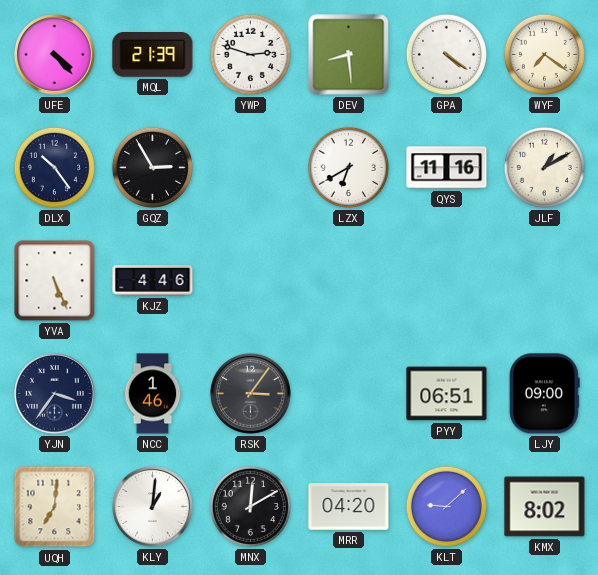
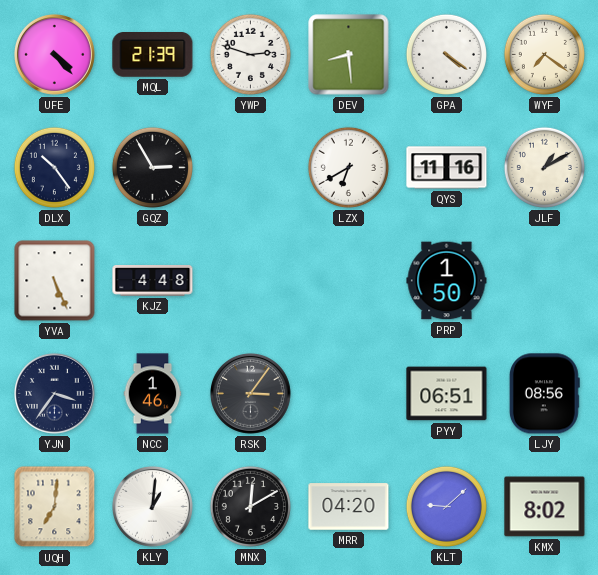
KJZ: 4:46 -> 4:48
PRP: none -> 1:50
LJY: 09:00 -> 08:56
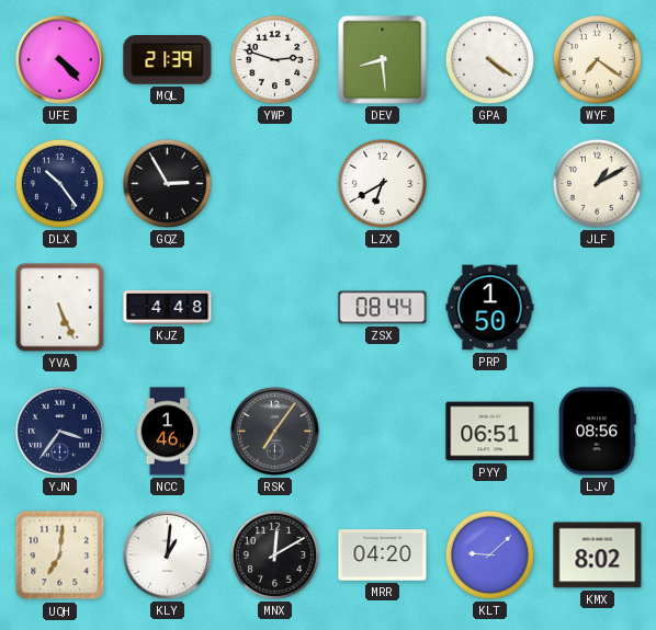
QYS: 11:16 -> none
ZSX: none -> 08:44
RSK: 3:06 -> 7:06
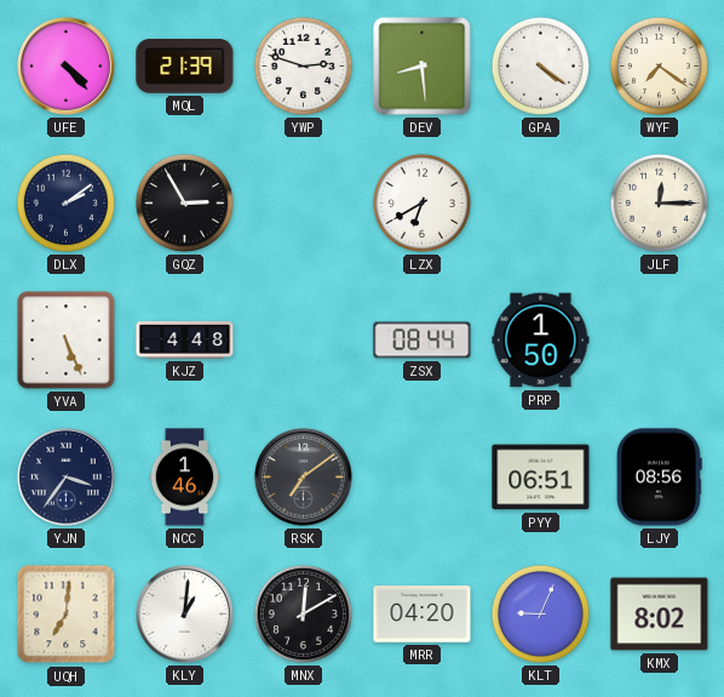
DLX: 10:24 -> 2:09
JLF: 1:10 -> 12:15
RSK: 7:06 -> 7:09
KLT: 9:08 -> 9:04
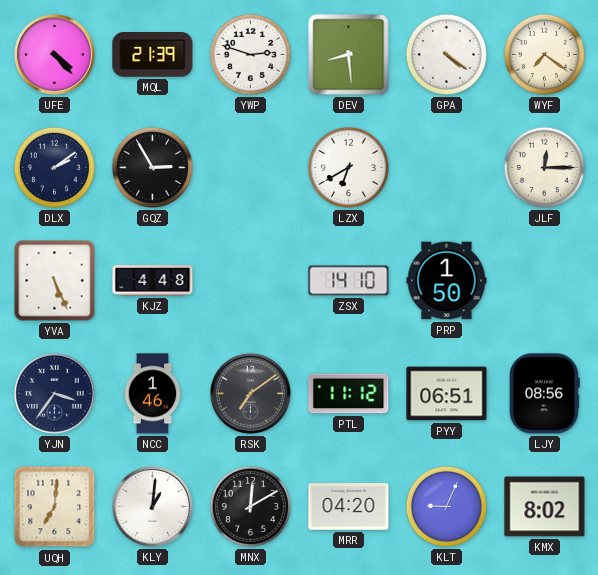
ZSX: 08:44 -> 14:10
PTL: none -> 11:12
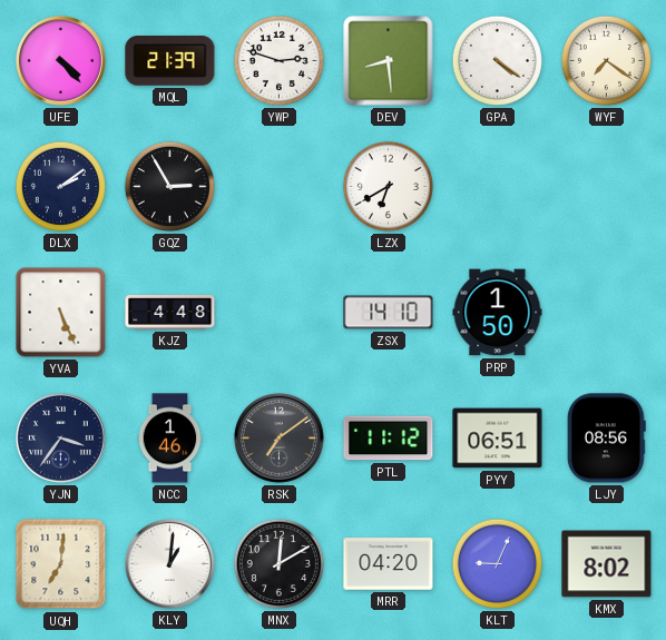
JLF: 12:15 -> none
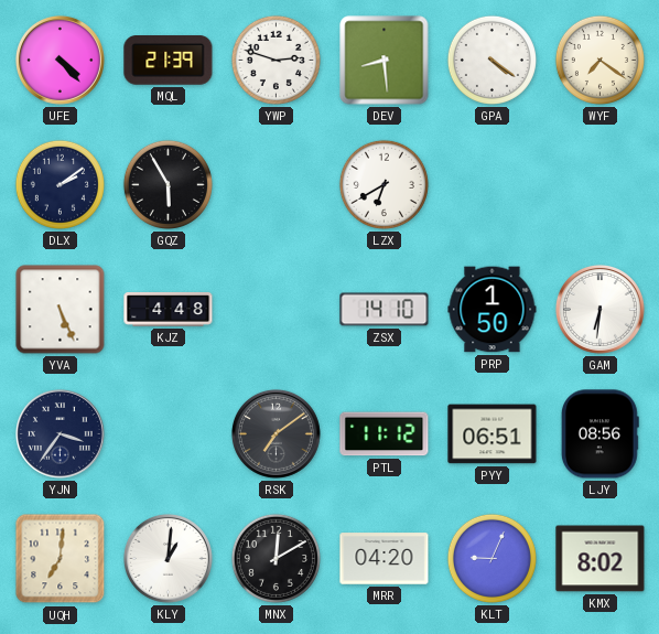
GQZ: 2:55 -> 5:55
GAM: none -> 6:31
NCC: 1:46 -> none
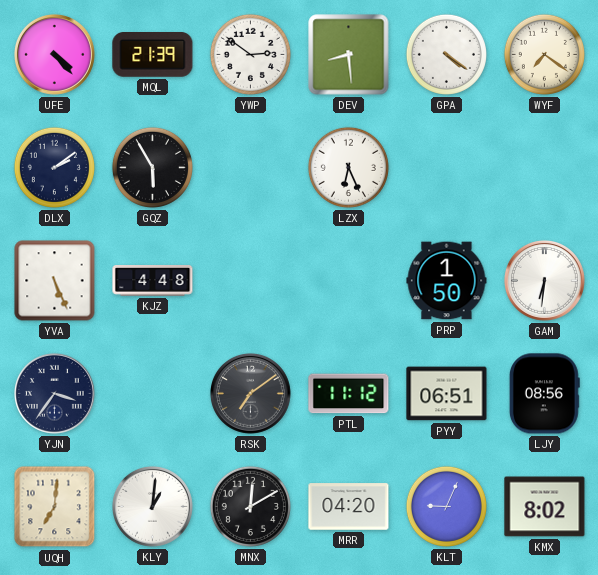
YWP: 2:48 -> 2:51
LZX: 6:40 -> 6:26
ZSX: 14:10 -> none
